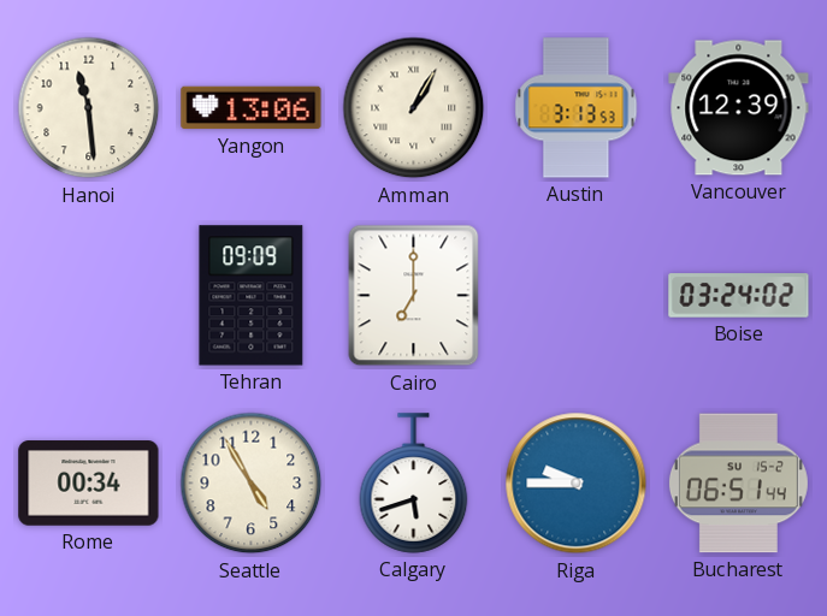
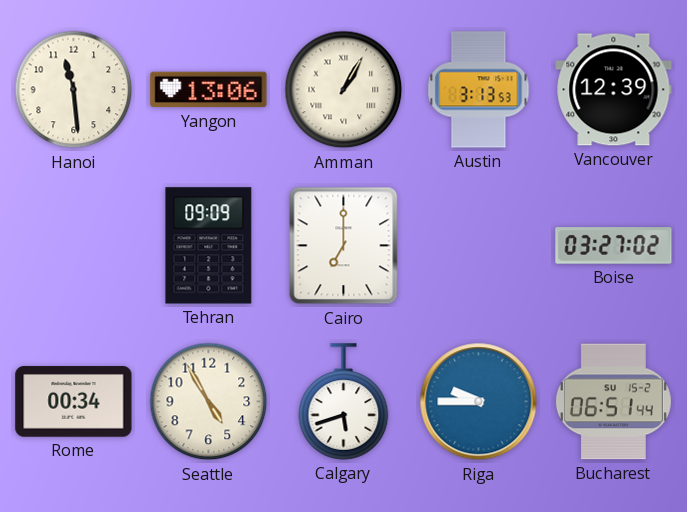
Boise: 03:24 -> 03:27
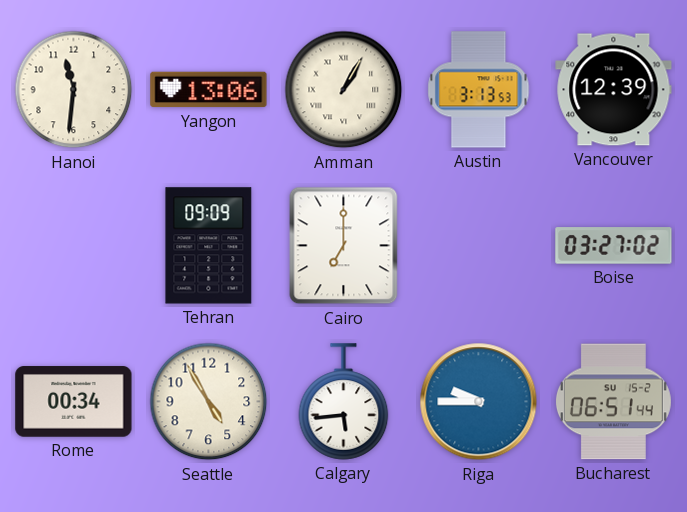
Hanoi: 11:29 -> 11:31
Calgary: 5:42 -> 5:44
